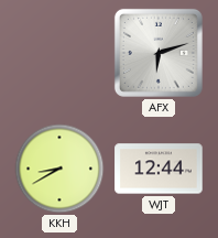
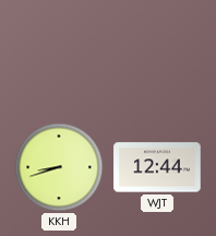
AFX: 6:12 -> none
KKH: 8:40 -> 8:42
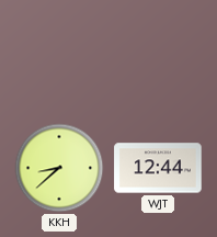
KKH: 8:42 -> 8:38
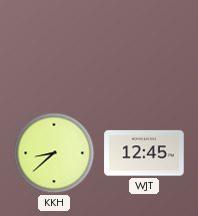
WJT: 12:44 -> 12:45
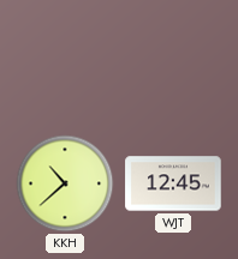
KKH: 8:38 -> 10:38
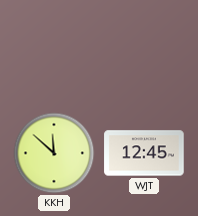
KKH: 10:38 -> 11:52
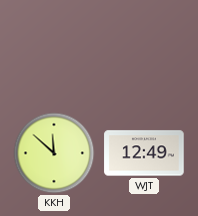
WJT: 12:45 -> 12:49
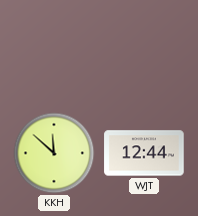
WJT: 12:49 -> 12:44
